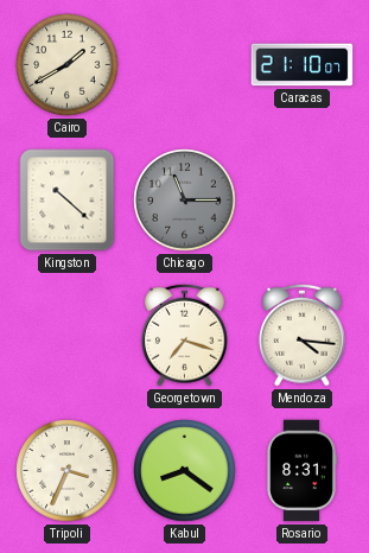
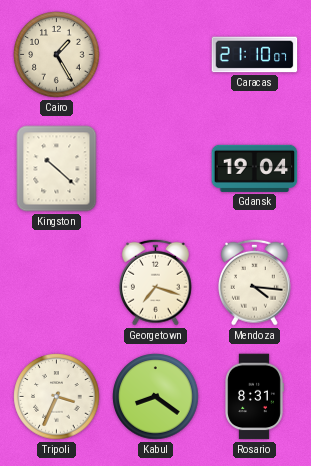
Cairo: 1:40 -> 1:25
Chicago: 11:15 -> none
Gdansk: none -> 19:04
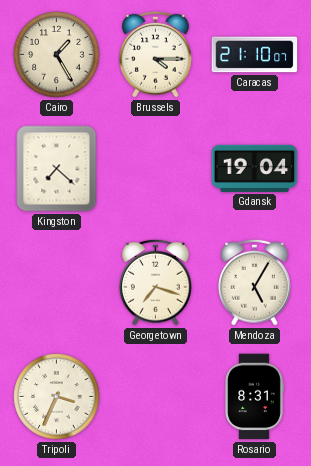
Brussels: none -> 4:15
Kingston: 10:22 -> 7:22
Mendoza: 4:16 -> 5:05
Kabul: 8:21 -> none
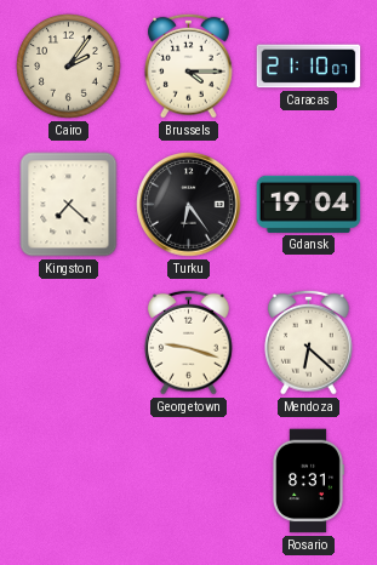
Cairo: 1:25 -> 2:06
Turku: none -> 6:24
Georgetown: 7:18 -> 9:18
Mendoza: 5:05 -> 6:22
Tripoli: 3:34 -> none
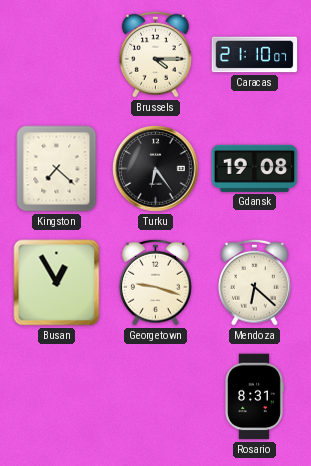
Cairo: 2:06 -> none
Gdansk: 19:04 -> 19:08
Busan: none -> 12:55
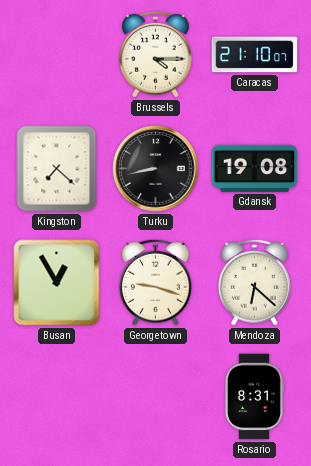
Turku: 6:24 -> 8:43
